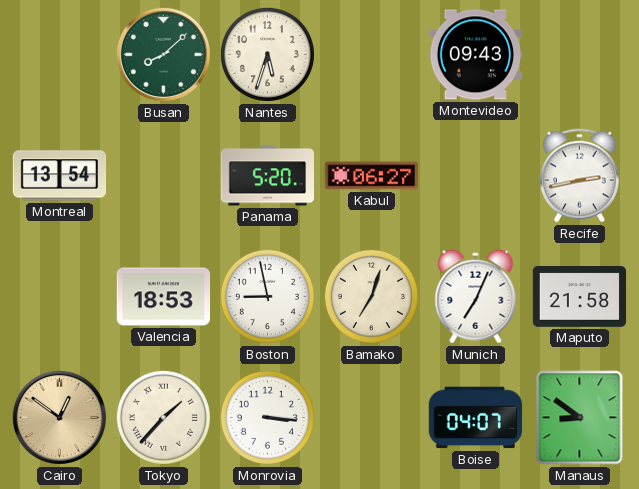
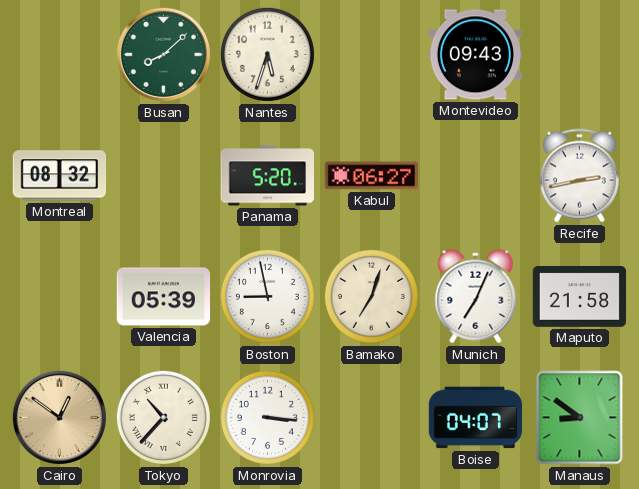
Montreal: 13:54 -> 08:32
Valencia: 18:53 -> 05:39
Tokyo: 1:37 -> 10:37
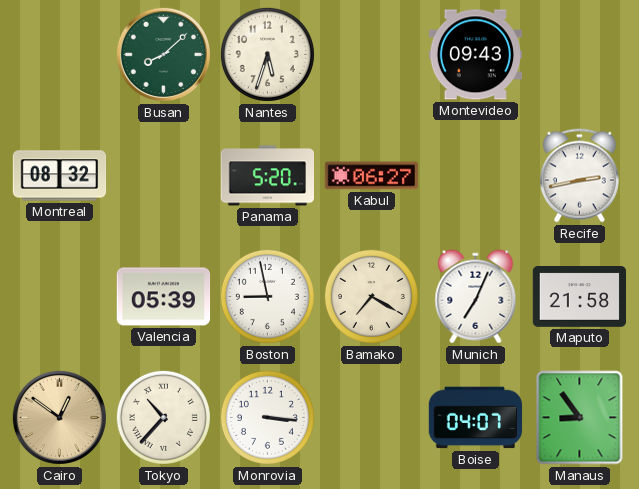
Bamako: 7:03 -> 7:20
Manaus: 8:51 -> 8:54
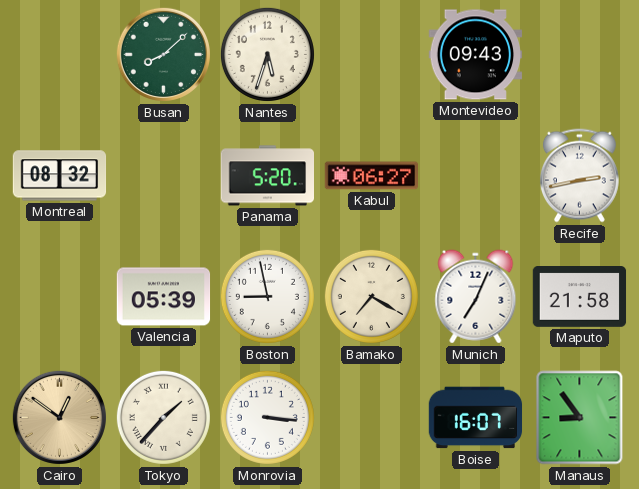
Tokyo: 10:37 -> 1:37
Boise: 04:07 -> 16:07
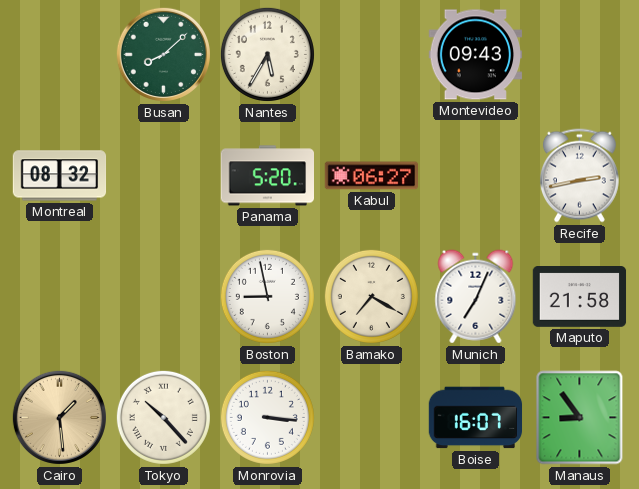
Nantes: 5:33 -> 5:35
Valencia: 05:39 -> none
Cairo: 12:51 -> 1:29
Tokyo: 1:37 -> 10:23
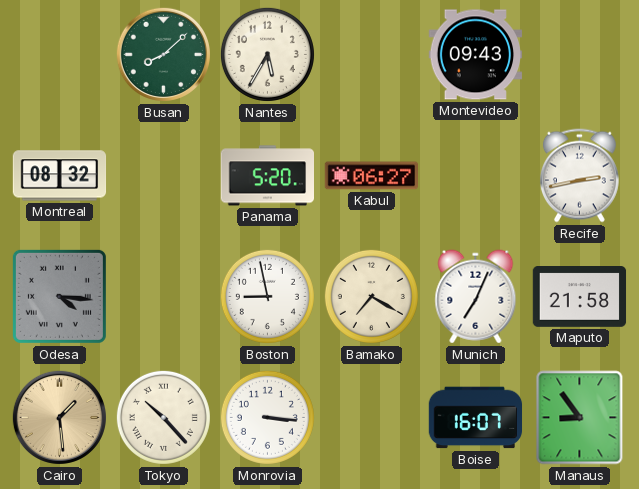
Odesa: none -> 4:16
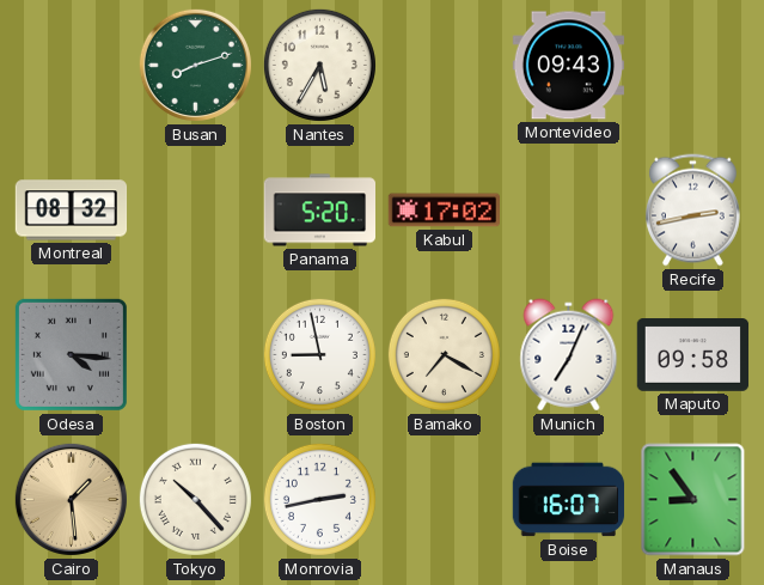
Busan: 8:08 -> 8:12
Kabul: 06:27 -> 17:02
Maputo: 21:58 -> 09:58
Monrovia: 3:16 -> 2:43
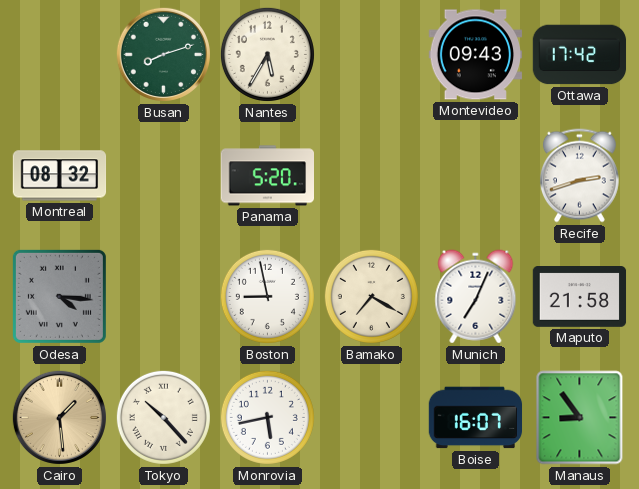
Ottawa: none -> 17:42
Kabul: 17:02 -> none
Recife: 2:43 -> 2:42
Maputo: 09:58 -> 21:58
Monrovia: 2:43 -> 5:43
